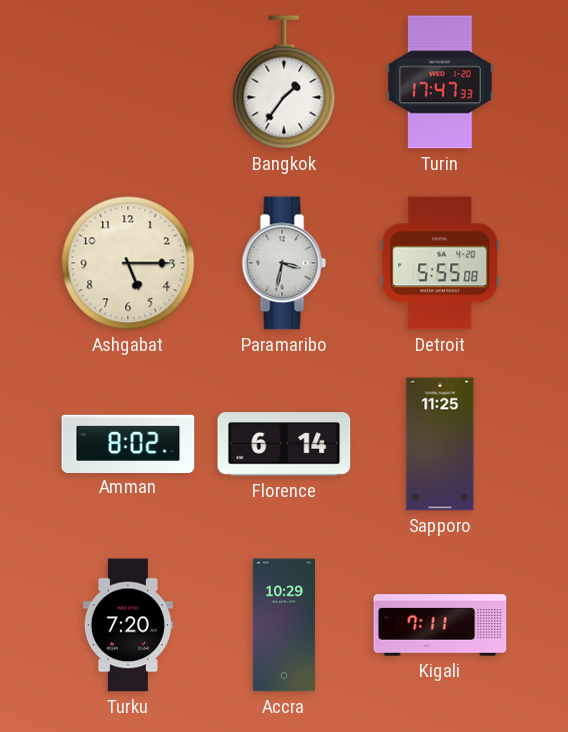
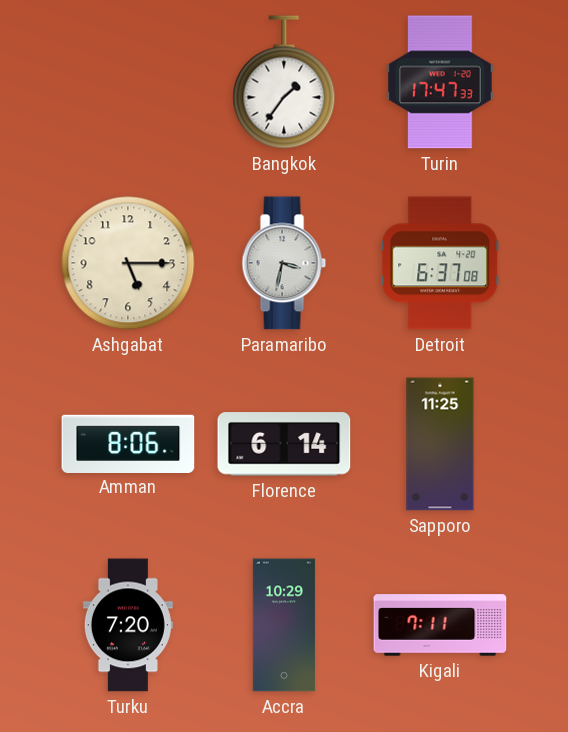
Detroit: 5:55 -> 6:37
Amman: 8:02 -> 8:06
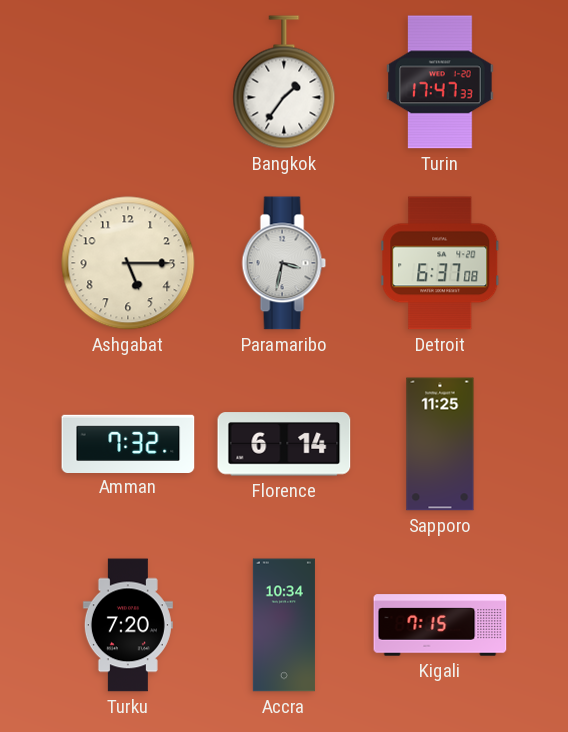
Amman: 8:06 -> 7:32
Accra: 10:29 -> 10:34
Kigali: 7:11 -> 7:15
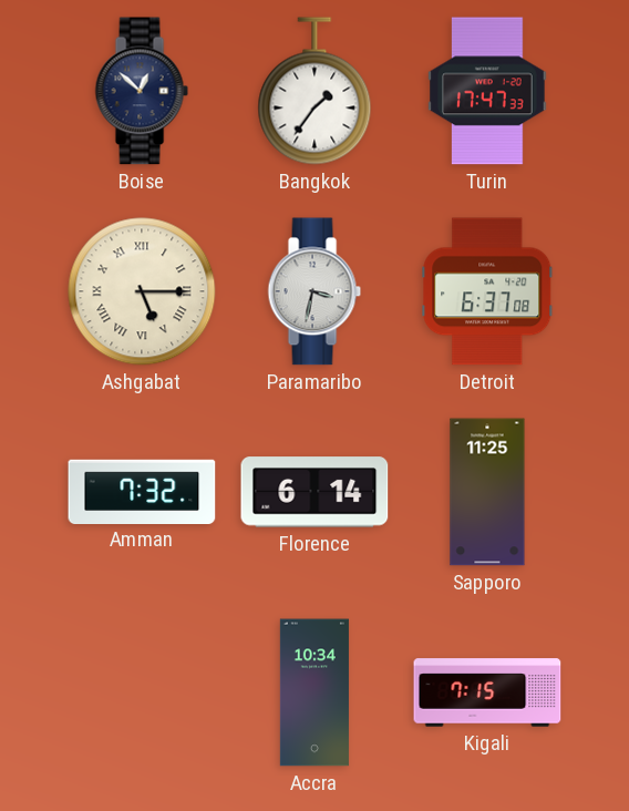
Boise: none -> 12:52
Ashgabat numerals: Arabic -> Roman
Turku: 7:20 -> none
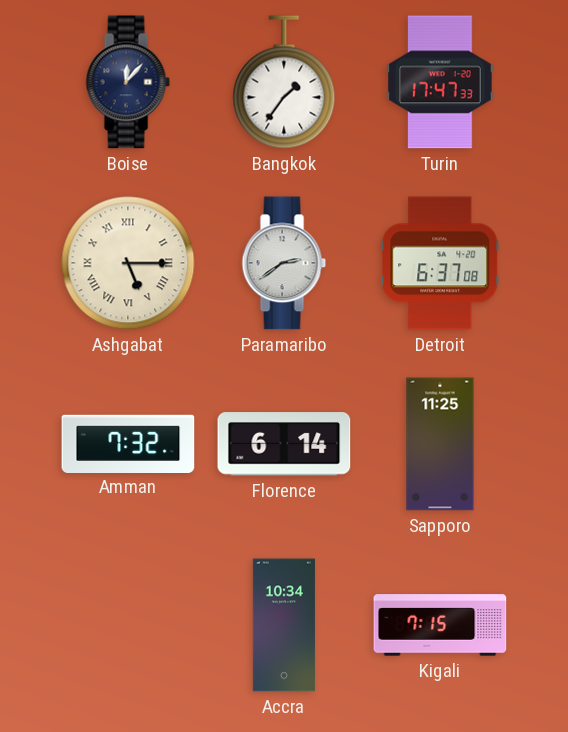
Boise: 12:52 -> 12:07
Paramaribo: 3:32 -> 2:39
